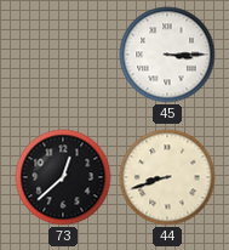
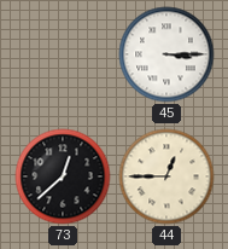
44: 8:42 -> 12:45
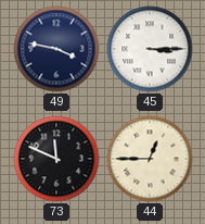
49: none -> 3:47
73: 12:38 -> 11:49
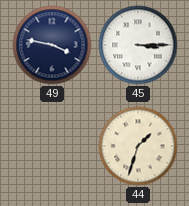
73: 11:49 -> none
44: 12:45 -> 1:33
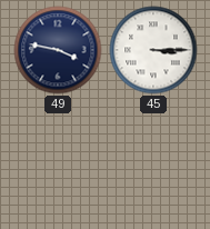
44: 1:33 -> none
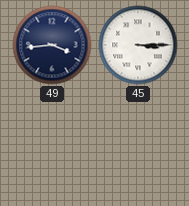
49: 3:47 -> 3:44
